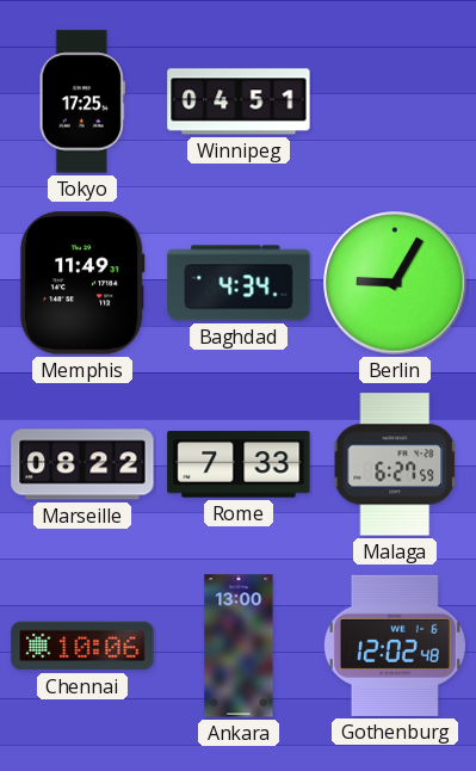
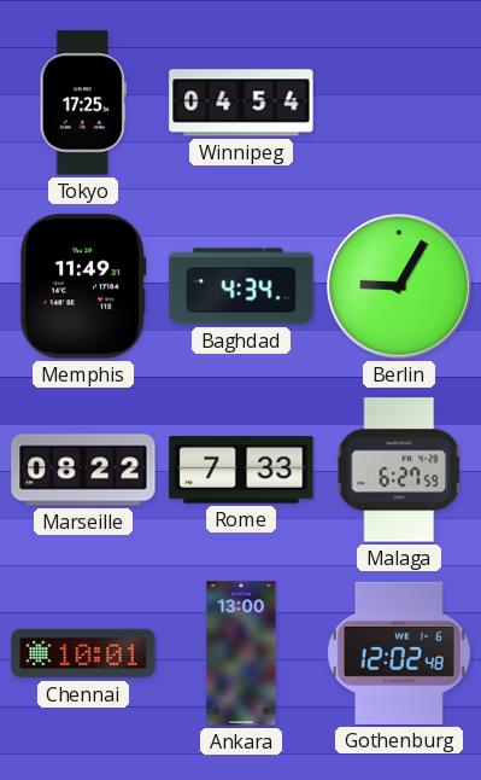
Winnipeg: 04:51 -> 04:54
Chennai: 10:06 -> 10:01
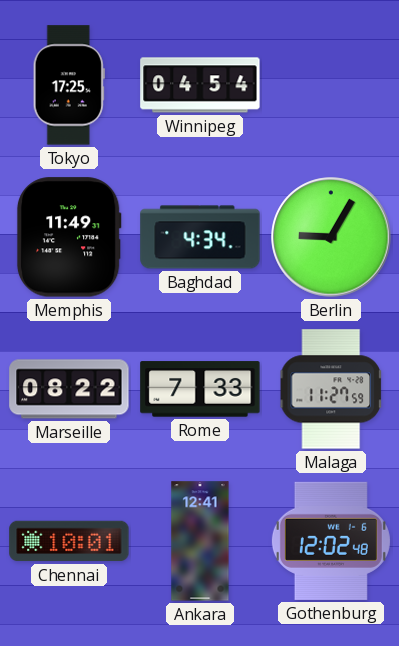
Malaga: 6:27 -> 11:27
Ankara: 13:00 -> 12:41
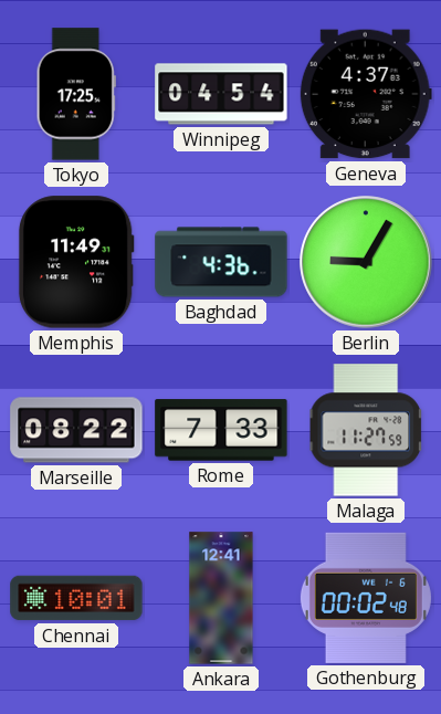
Geneva: none -> 4:37
Baghdad: 4:34 -> 4:36
Gothenburg: 12:02 -> 00:02
